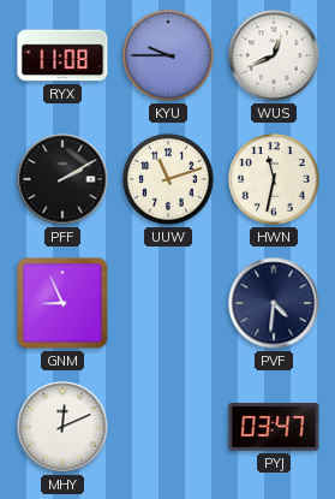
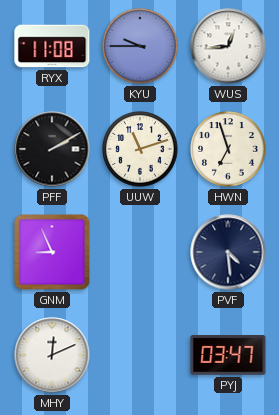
WUS: 12:41 -> 12:44
HWN: 11:32 -> 6:57
PVF: 4:31 -> 4:29
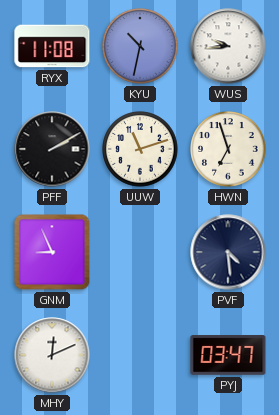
KYU: 9:45 -> 10:32
WUS: 12:44 -> 9:44
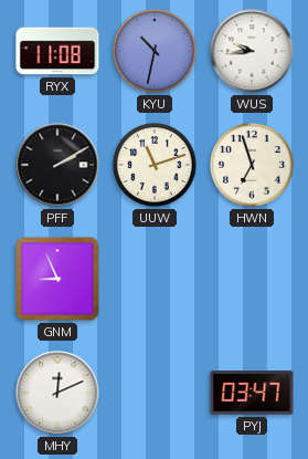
PVF: 4:29 -> none
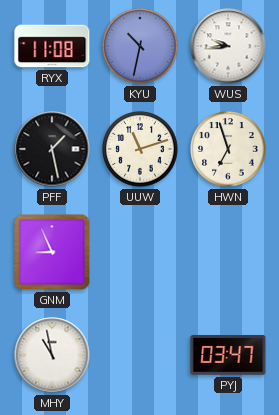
PFF: 2:10 -> 1:28
MHY: 12:11 -> 10:58
